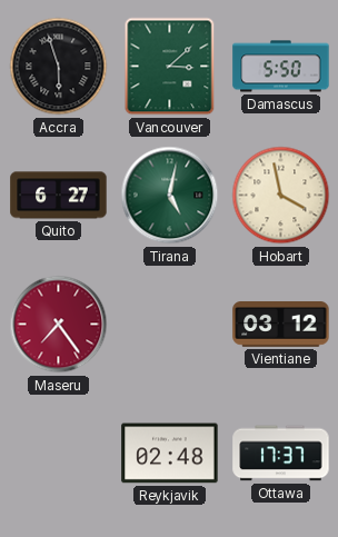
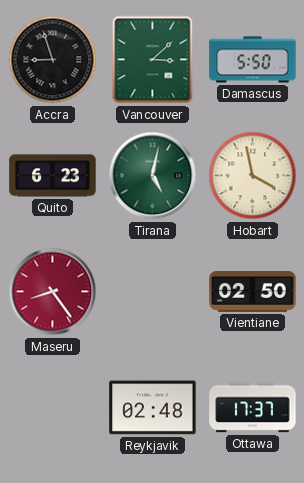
Accra: 5:57 -> 8:57
Quito: 6:27 -> 6:23
Maseru: 7:24 -> 8:24
Vientiane: 03:12 -> 02:50
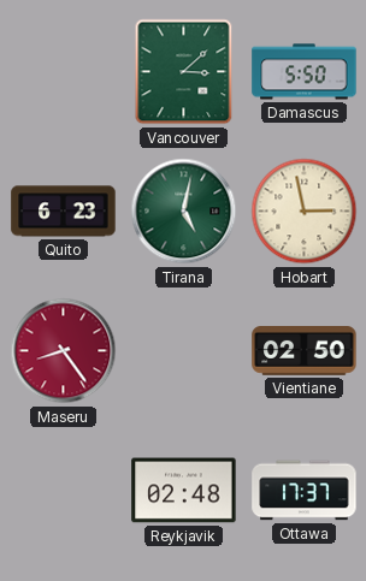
Accra: 8:57 -> none
Hobart: 3:58 -> 2:58
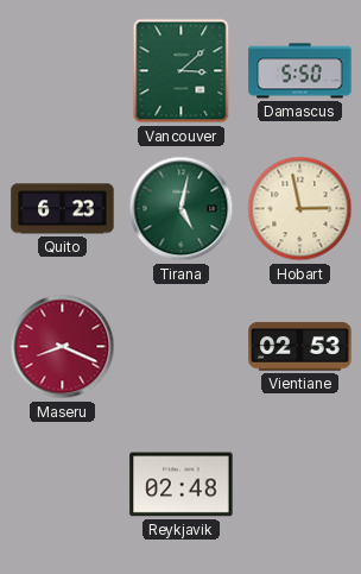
Maseru: 8:24 -> 8:19
Vientiane: 02:50 -> 02:53
Ottawa: 17:37 -> none
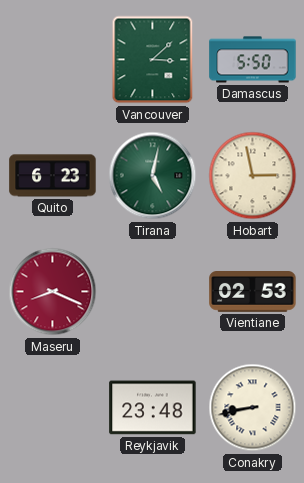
Reykjavik: 02:48 -> 23:48
Conakry: none -> 8:43
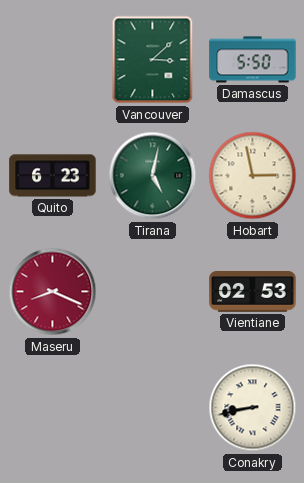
Reykjavik: 23:48 -> none
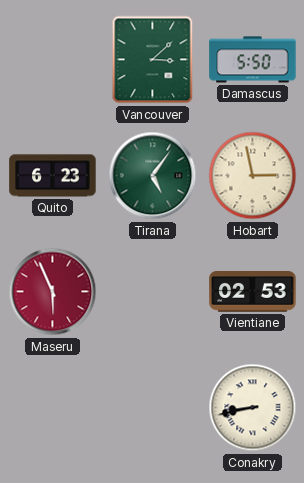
Tirana: 5:02 -> 5:06
Maseru: 8:19 -> 5:56
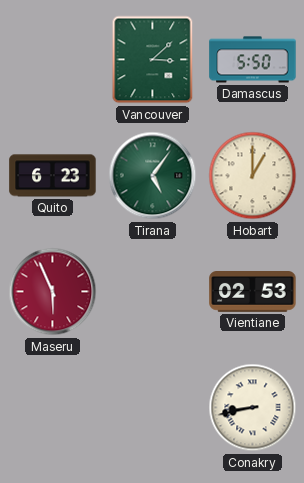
Hobart: 2:58 -> 1:00
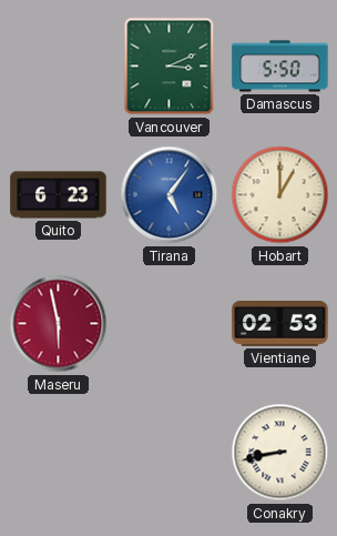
Vancouver: 3:08 -> 3:11
Tirana dial: green -> blue
Maseru: 5:56 -> 5:58
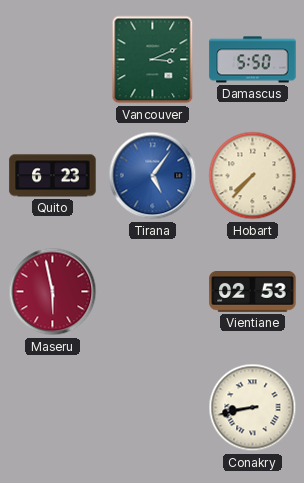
Hobart: 1:00 -> 7:37
